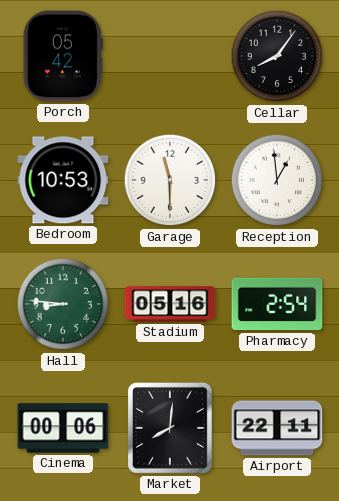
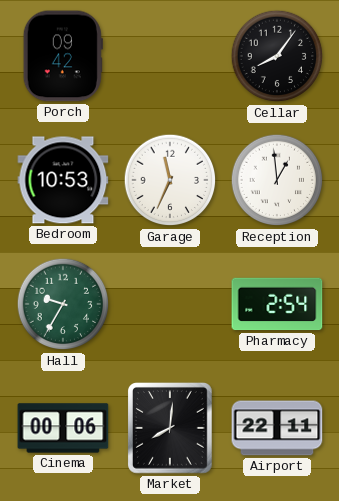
Porch: 05:42 -> 09:42
Garage: 11:30 -> 11:34
Hall: 8:46 -> 9:35
Stadium: 05:16 -> none
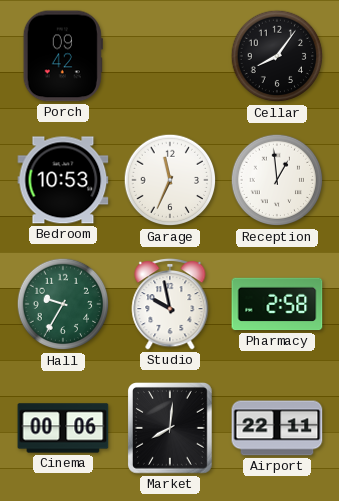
Studio: none -> 9:58
Pharmacy: 2:54 -> 2:58
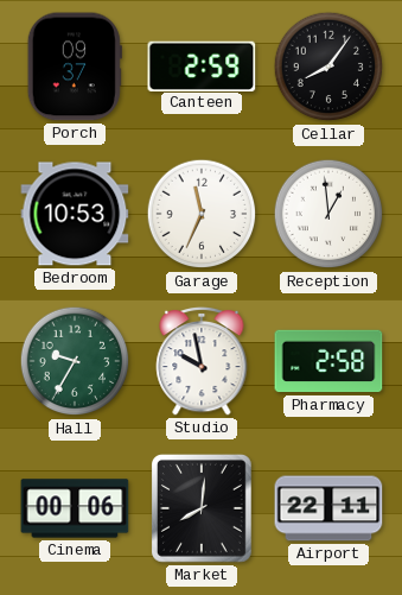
Porch: 09:42 -> 09:37
Canteen: none -> 2:59
